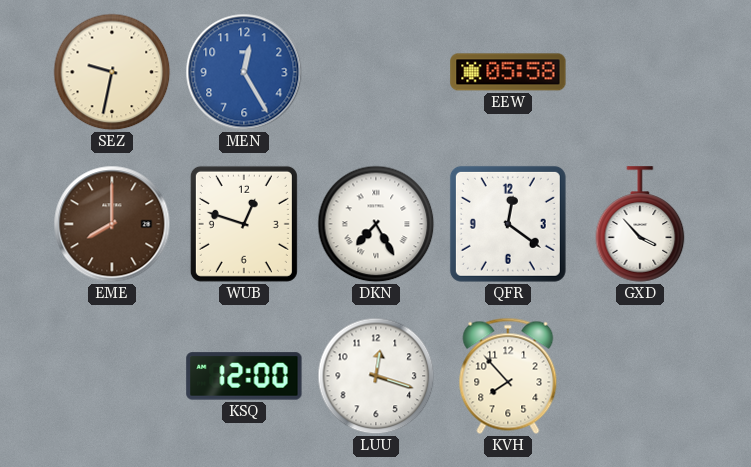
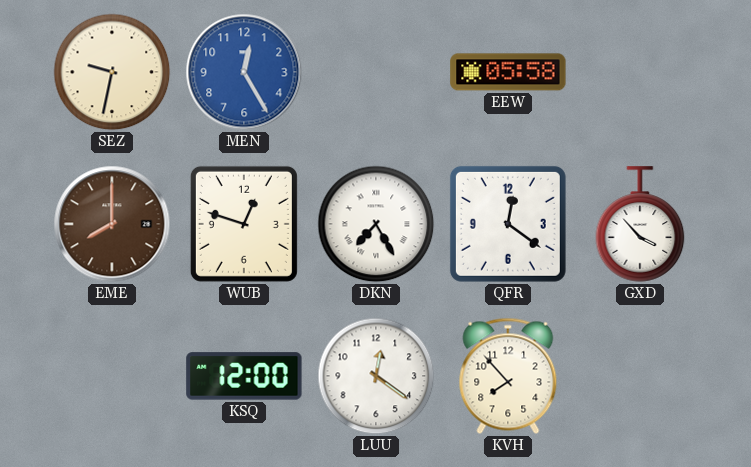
LUU: 12:18 -> 12:21
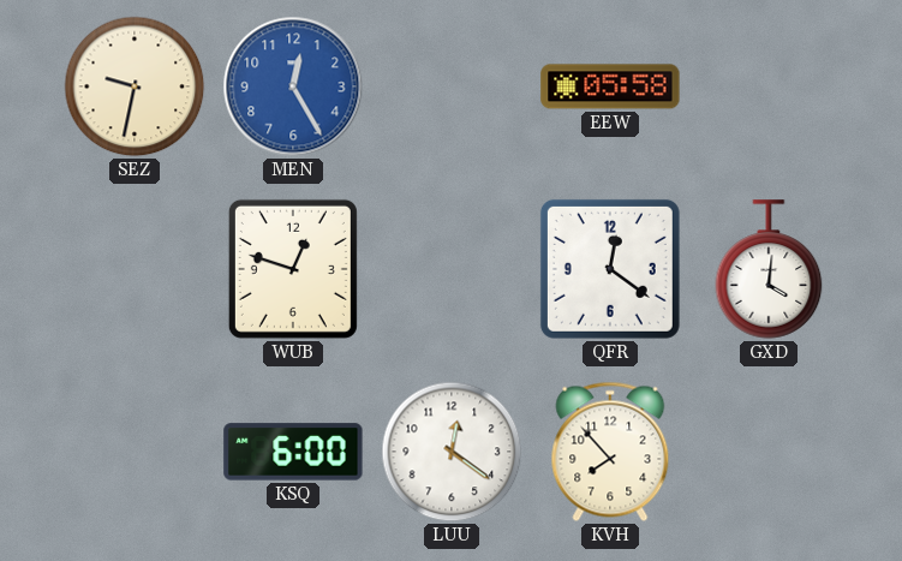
EME: 8:00 -> none
DKN: 7:25 -> none
GXD: 3:53 -> 4:01
KSQ: 12:00 -> 6:00
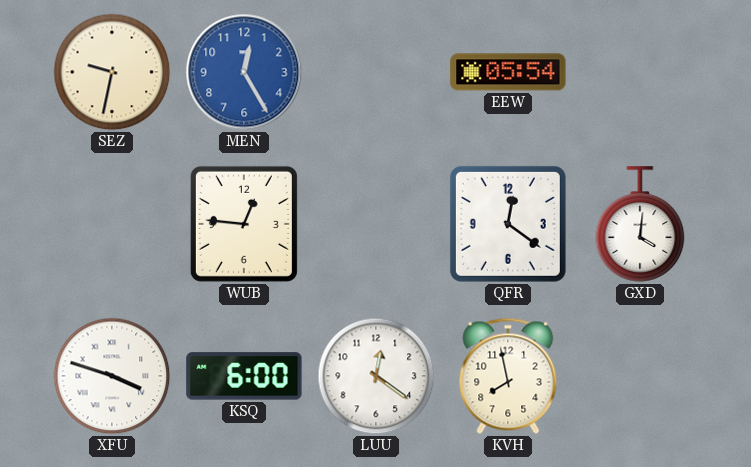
EEW: 05:58 -> 05:54
WUB: 12:48 -> 12:46
XFU: none -> 3:48
KVH: 7:53 -> 7:58
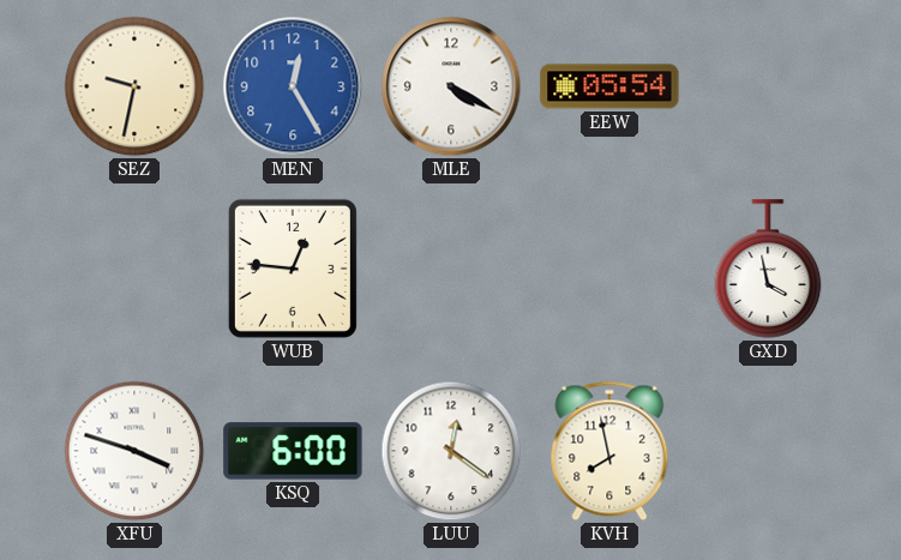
MLE: none -> 4:20
QFR: 12:21 -> none
GXD: 4:01 -> 3:58
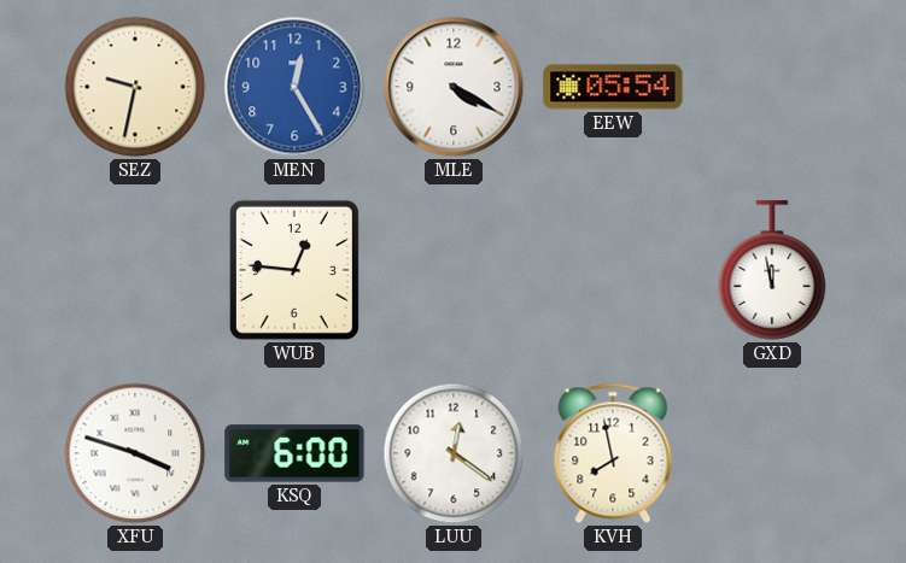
GXD: 3:58 -> 11:58
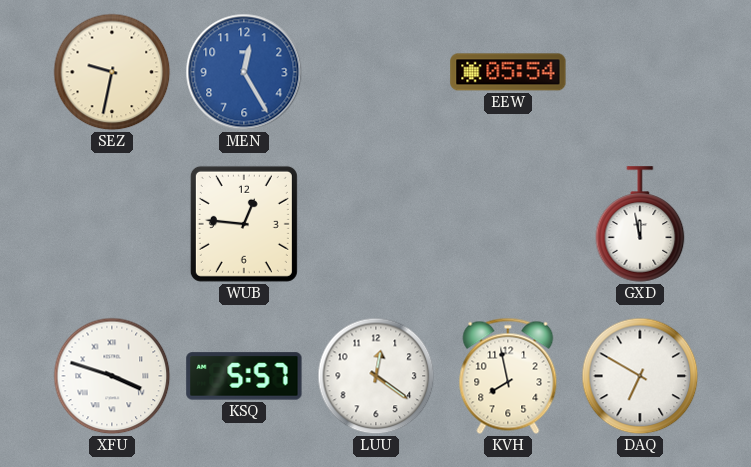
MLE: 4:20 -> none
KSQ: 6:00 -> 5:57
DAQ: none -> 6:50
